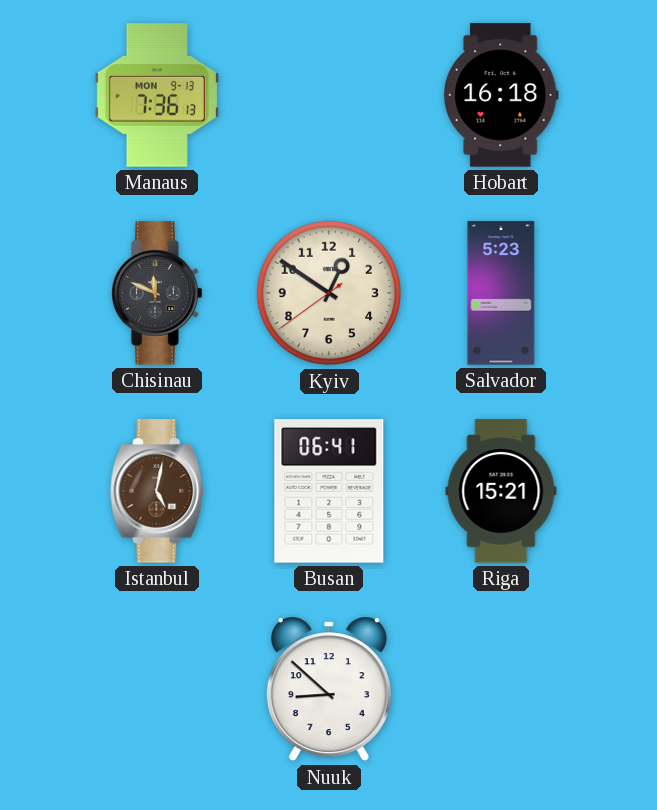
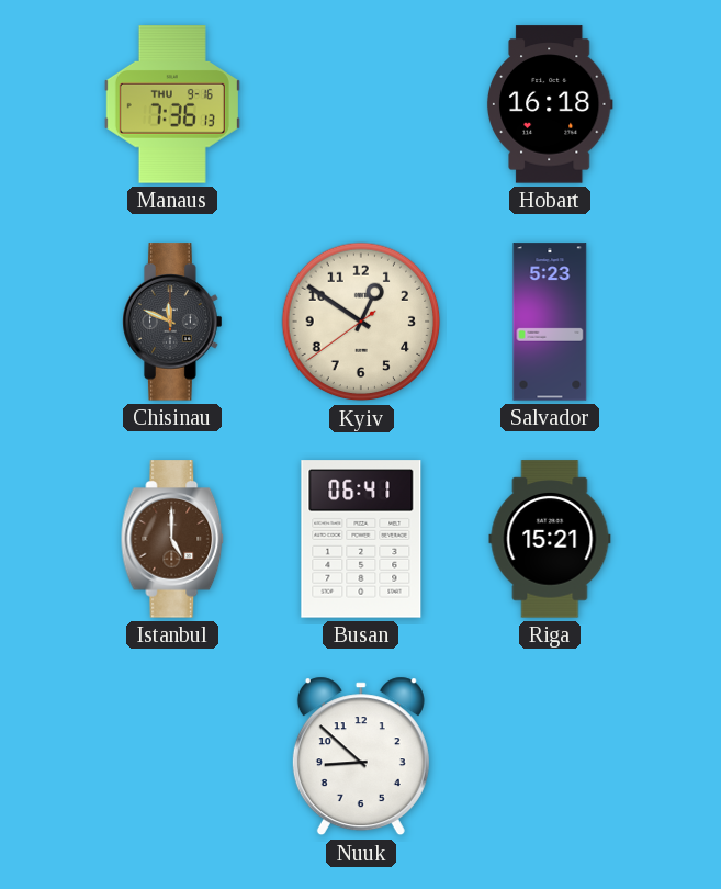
Manaus date: MON 9-13 -> THU 9-16
Istanbul: 5:02 -> 5:00
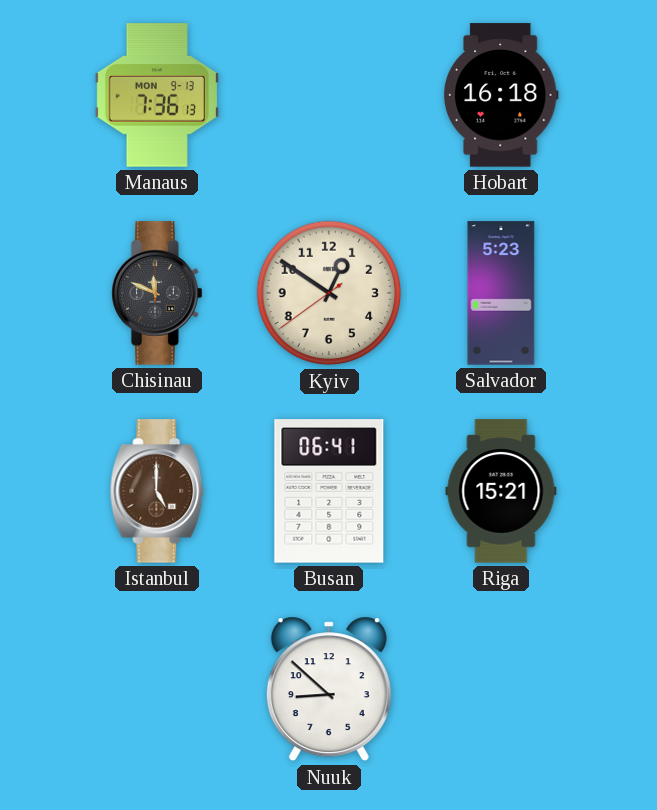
Manaus date: THU 9-16 -> MON 9-13
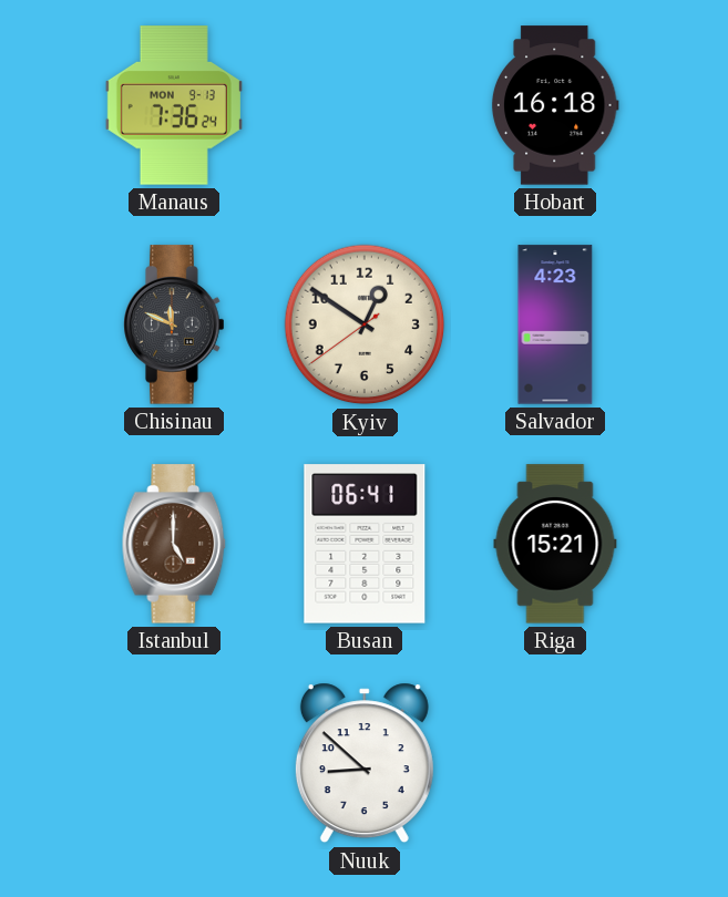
Manaus: 7:36:13 -> 7:36:24
Salvador: 5:23 -> 4:23
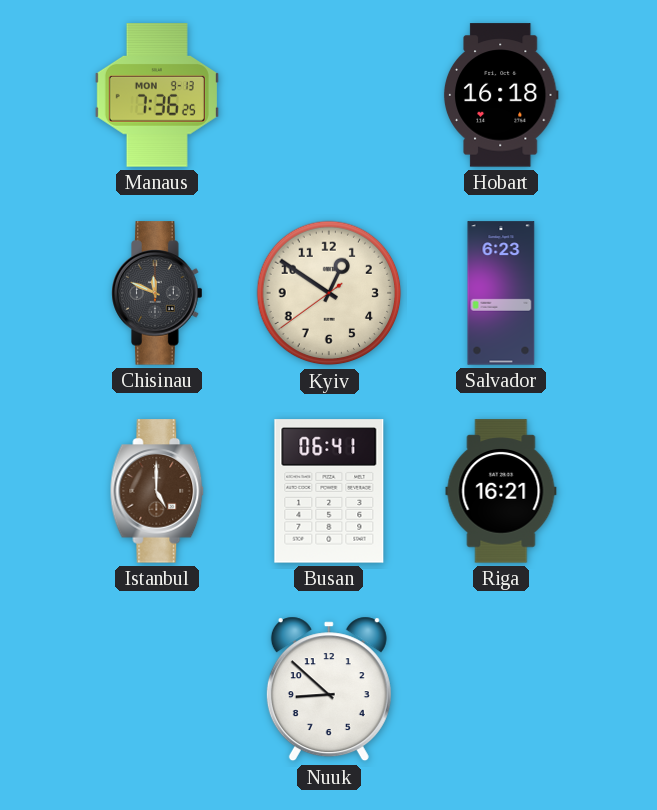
Manaus: 7:36:24 -> 7:36:25
Salvador: 4:23 -> 6:23
Riga: 15:21 -> 16:21
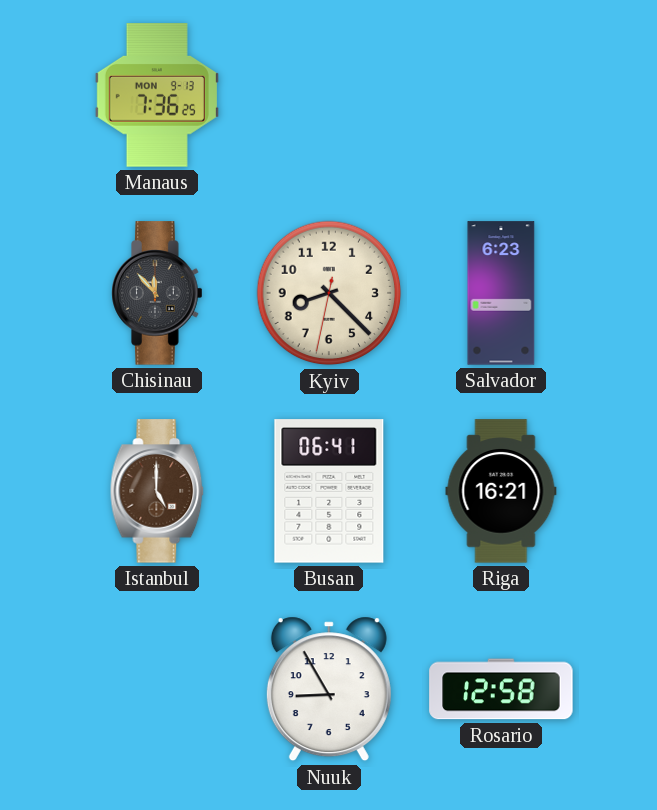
Hobart: 16:18 -> none
Chisinau: 11:49 -> 11:53
Kyiv: 12:50 -> 8:22
Nuuk: 8:52 -> 8:55
Rosario: none -> 12:58
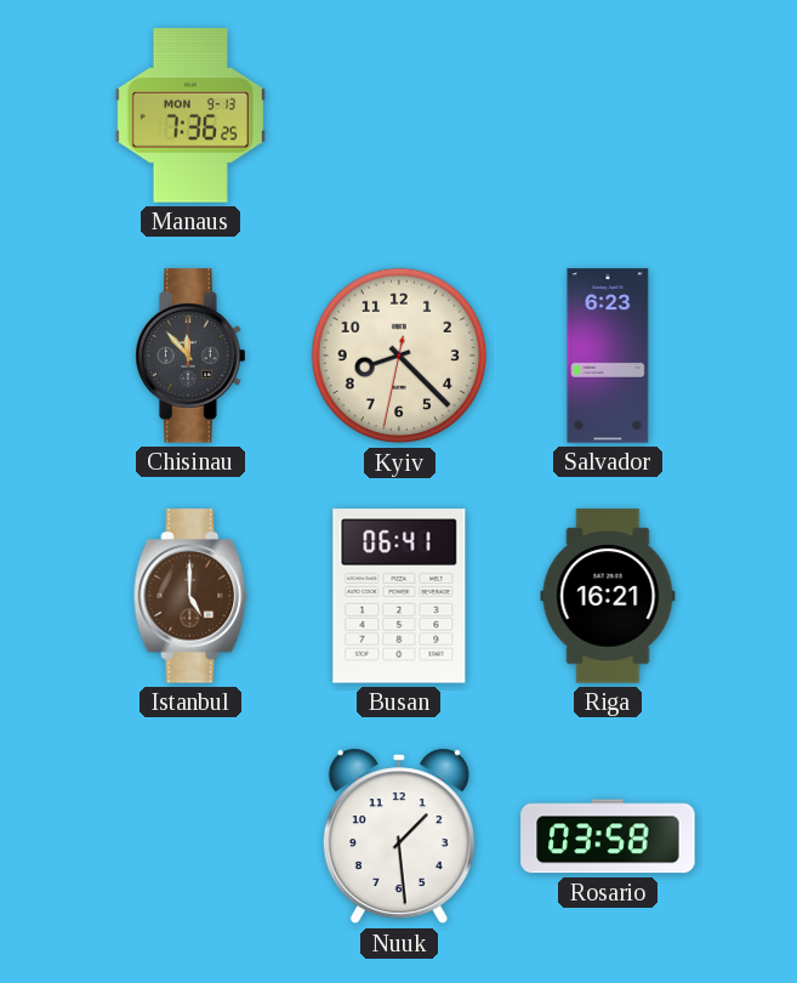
Nuuk: 8:55 -> 1:29
Rosario: 12:58 -> 03:58
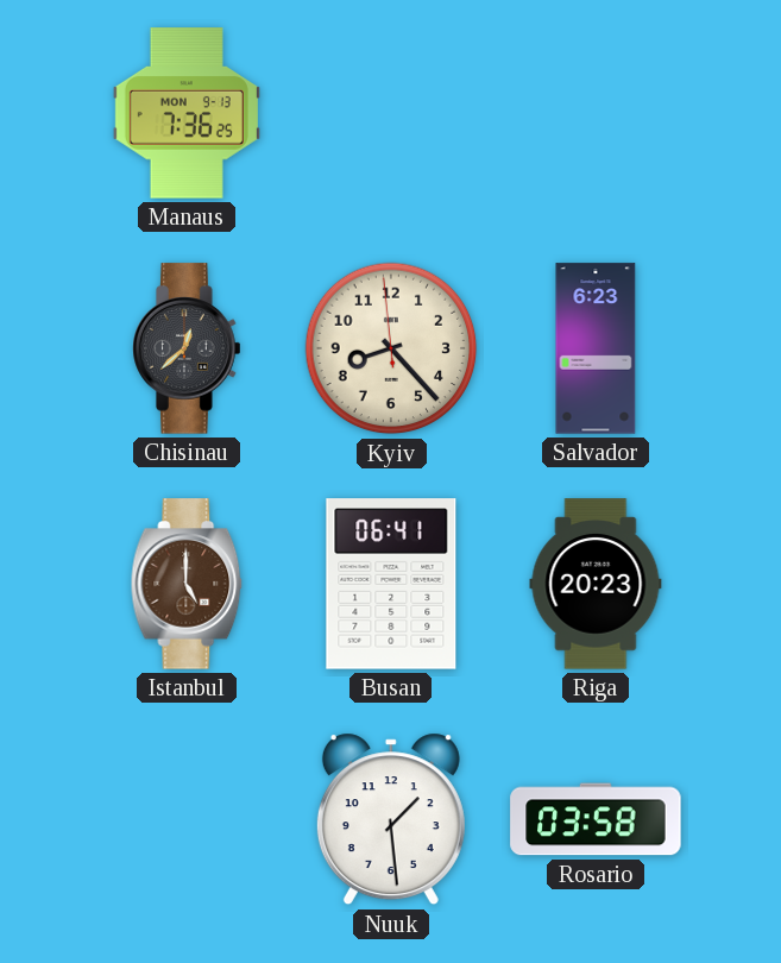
Chisinau: 11:53 -> 12:38
Kyiv: 8:22:32 -> 8:22:59
Riga: 16:21 -> 20:23
